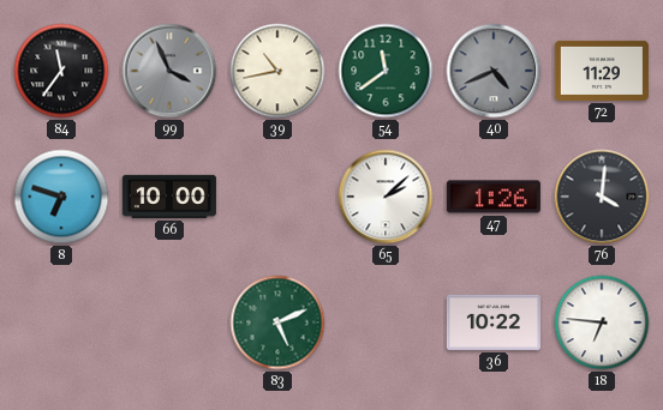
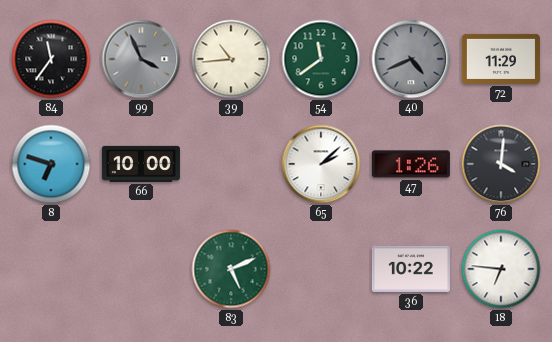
39: 10:43 -> 10:44
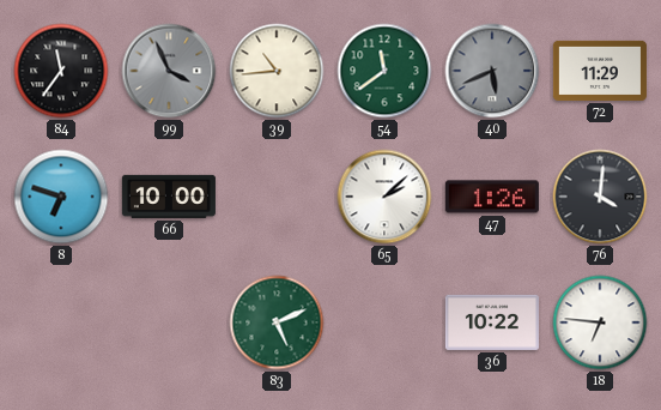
40: 4:41 -> 5:41
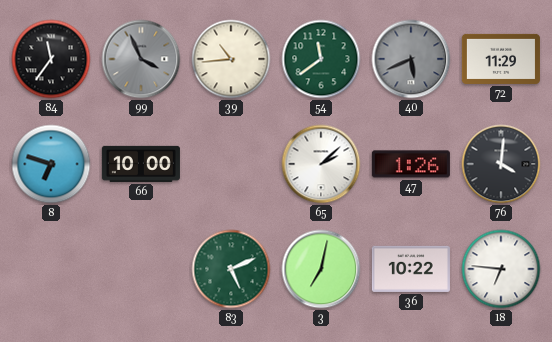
3: none -> 7:02
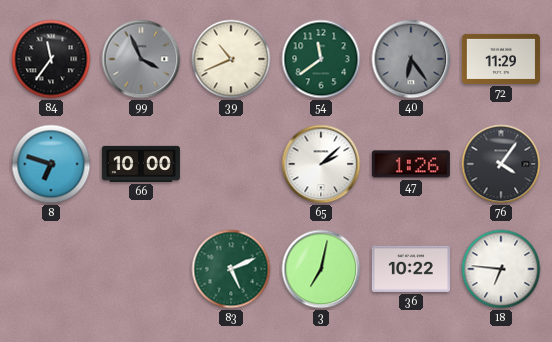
39: 10:44 -> 10:41
40: 5:41 -> 6:24
76: 4:01 -> 4:06
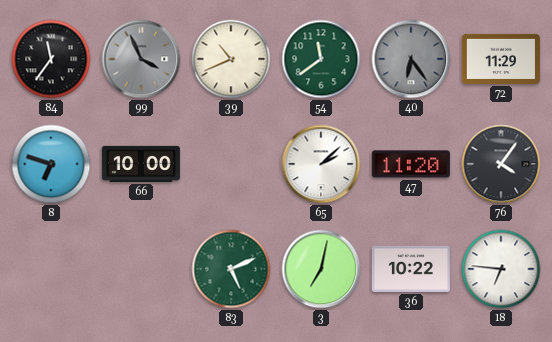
47: 1:26 -> 11:20
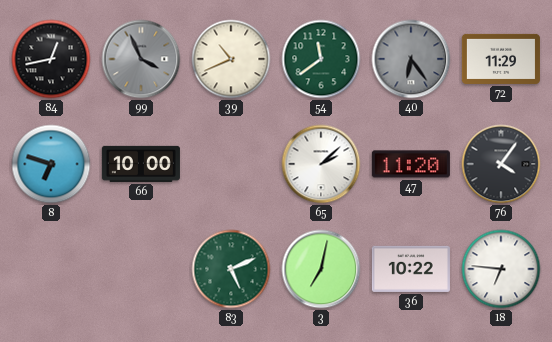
84: 11:36 -> 12:43
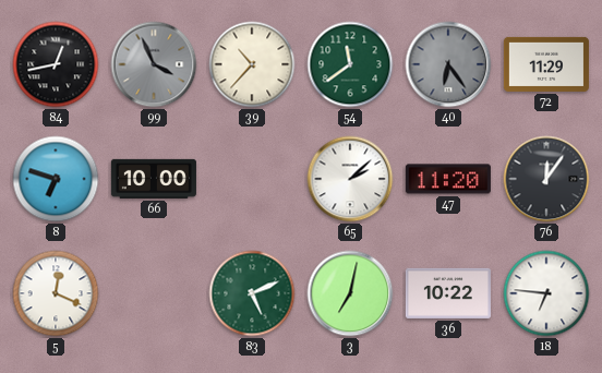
39: 10:41 -> 10:37
76: 4:06 -> 12:06
5: none -> 12:19
